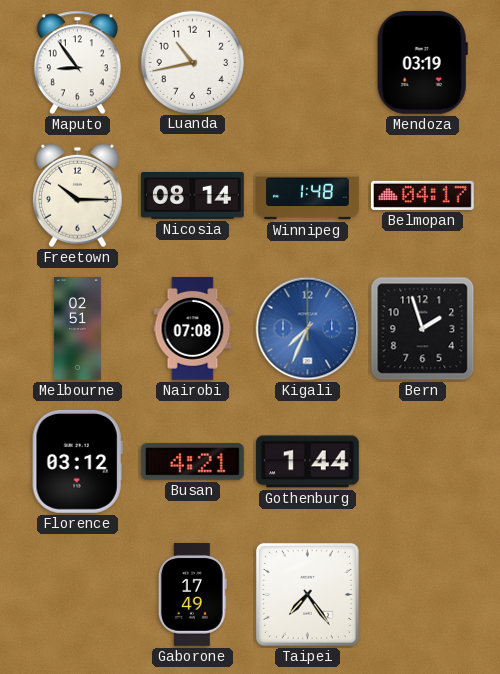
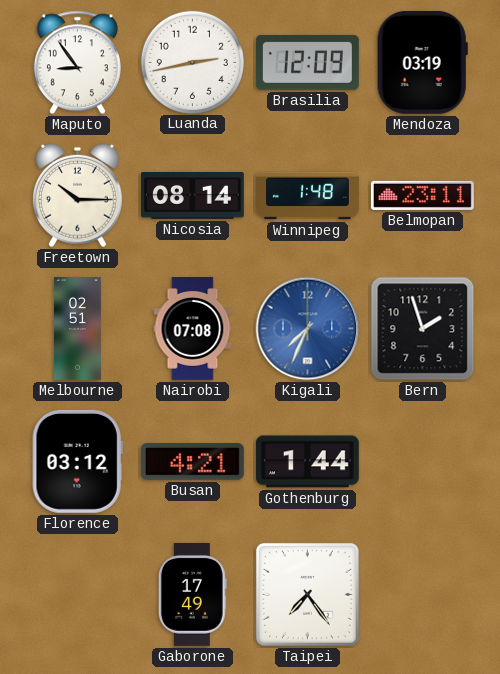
Luanda: 10:43 -> 2:43
Brasilia: none -> 12:09
Belmopan: 04:17 -> 23:11
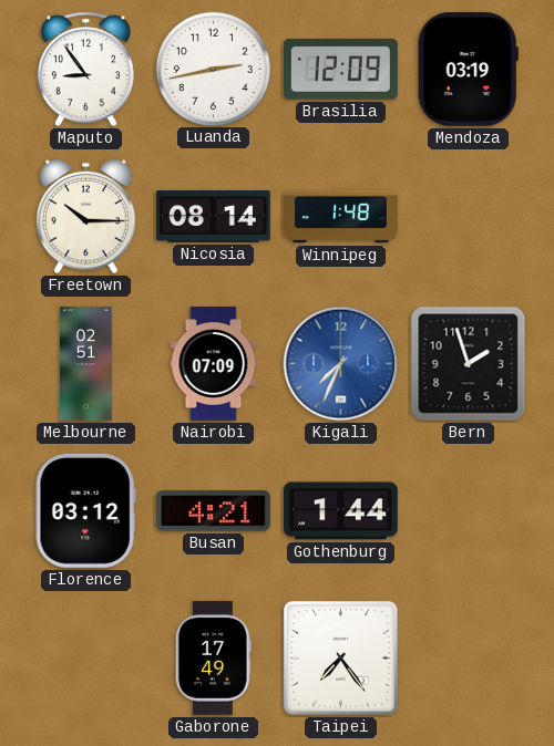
Belmopan: 23:11 -> none
Nairobi: 07:08 -> 07:09
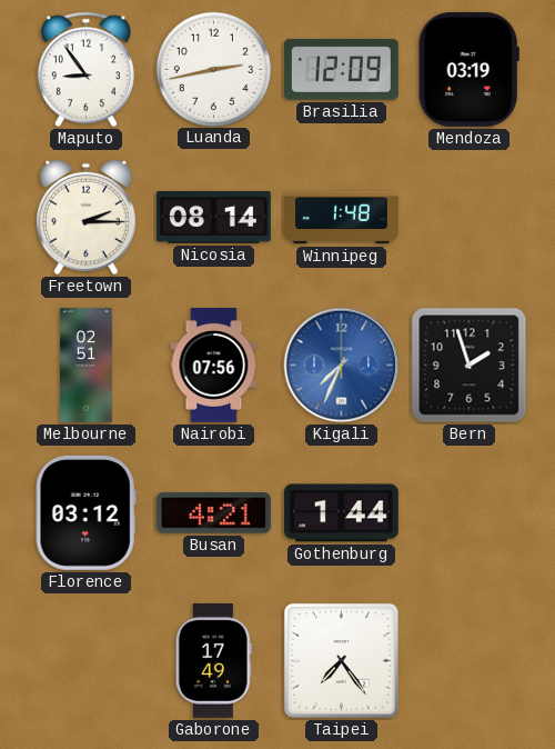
Freetown: 10:15 -> 2:15
Nairobi: 07:09 -> 07:56
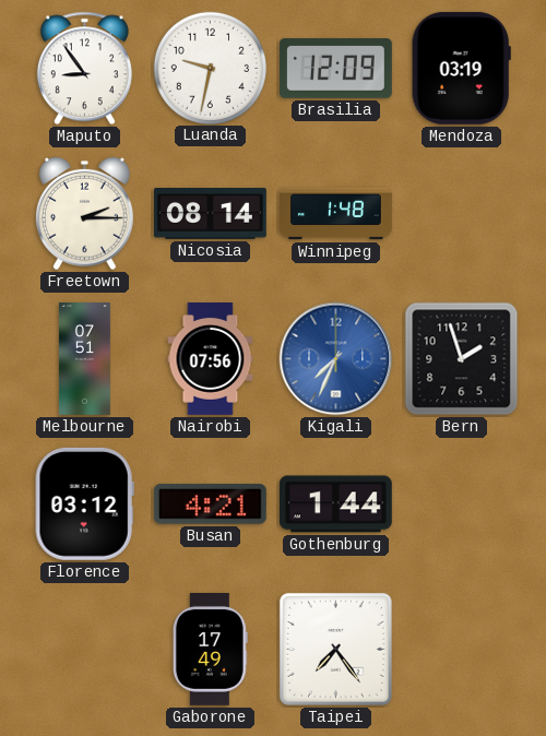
Luanda: 2:43 -> 9:32
Melbourne: 02:51 -> 07:51
